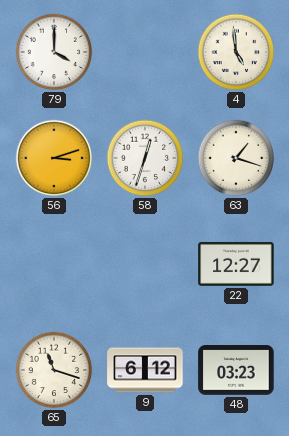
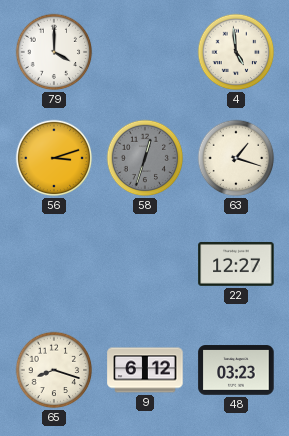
58 dial: white -> grey
65: 11:18 -> 8:18
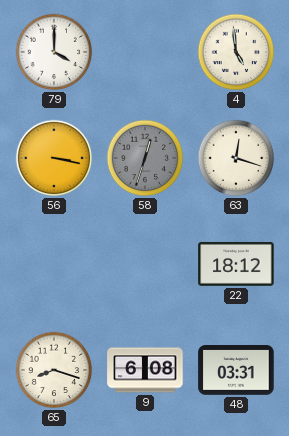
56: 3:12 -> 3:17
63: 1:18 -> 12:18
22: 12:27 -> 18:12
9: 6:12 -> 6:08
48: 03:23 -> 03:31
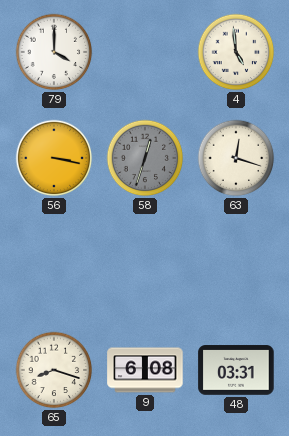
22: 18:12 -> none
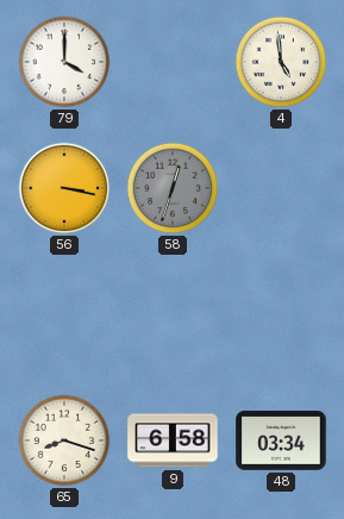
63: 12:18 -> none
9: 6:08 -> 6:58
48: 03:31 -> 03:34
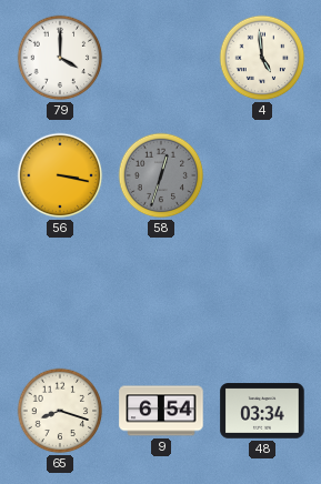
9: 6:58 -> 6:54
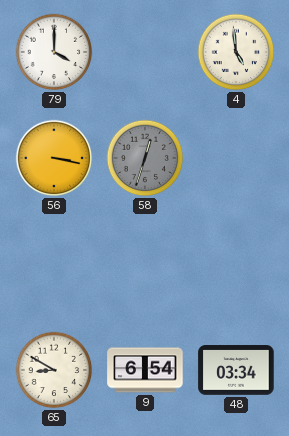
65: 8:18 -> 8:50
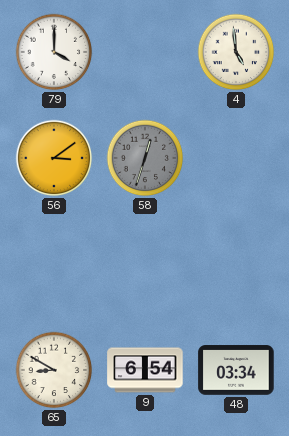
56: 3:17 -> 3:09
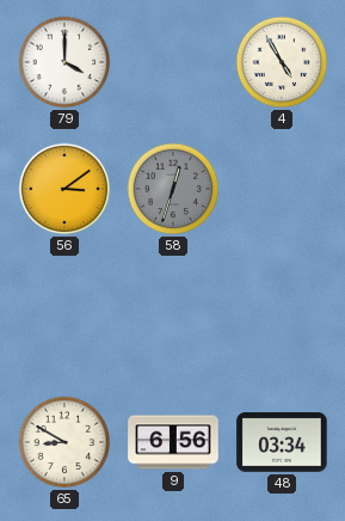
4: 4:59 -> 4:55
9: 6:54 -> 6:56
